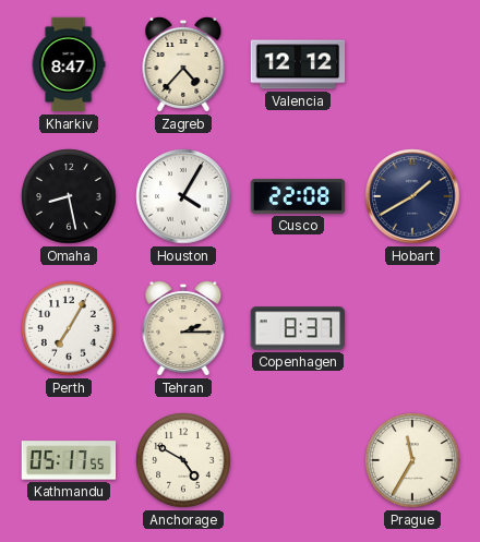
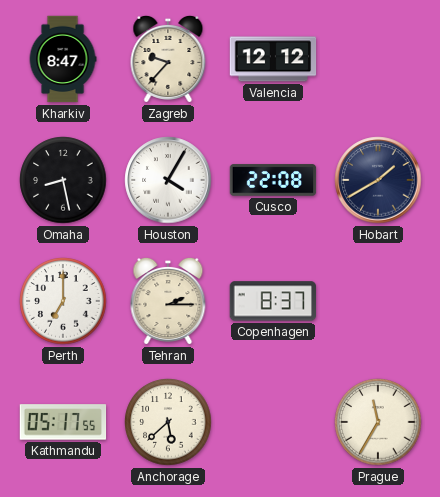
Zagreb: 4:37 -> 9:37
Perth: 7:05 -> 7:00
Anchorage: 4:50 -> 5:38
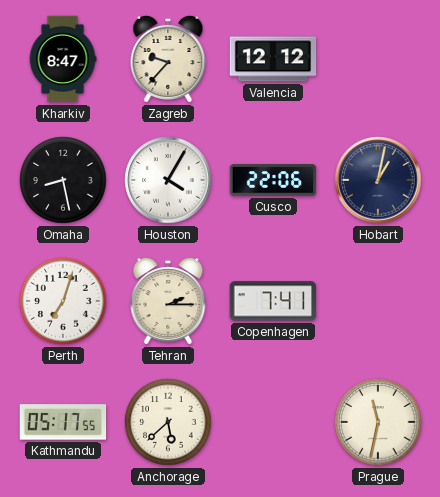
Cusco: 22:08 -> 22:06
Hobart: 1:40 -> 1:02
Perth: 7:00 -> 7:03
Copenhagen: 8:37 -> 7:41
Prague: 11:35 -> 11:32
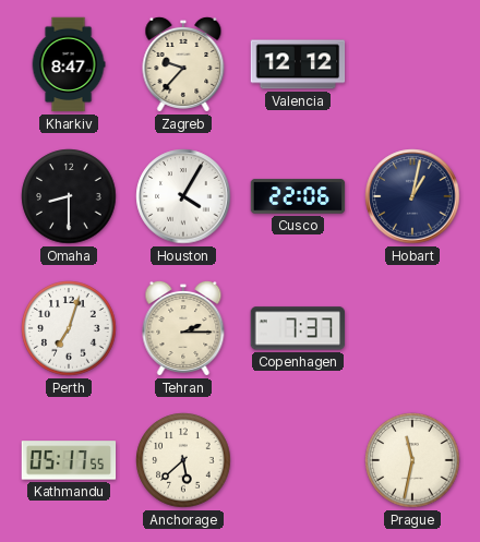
Omaha: 8:28 -> 8:30
Copenhagen: 7:41 -> 7:37
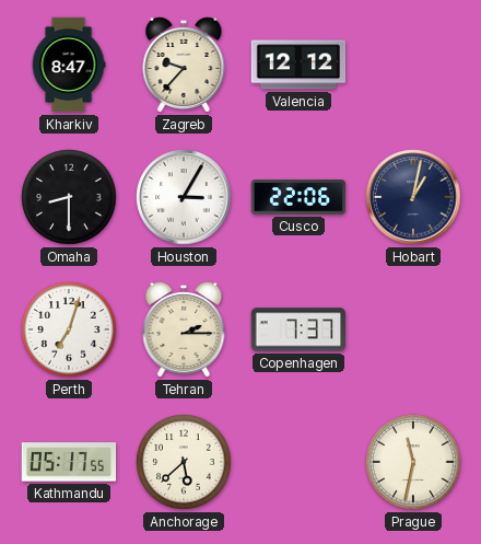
Houston: 4:05 -> 3:05
